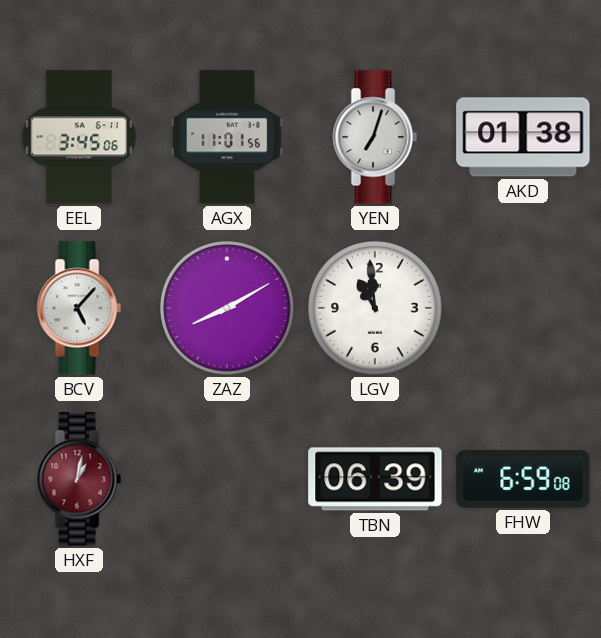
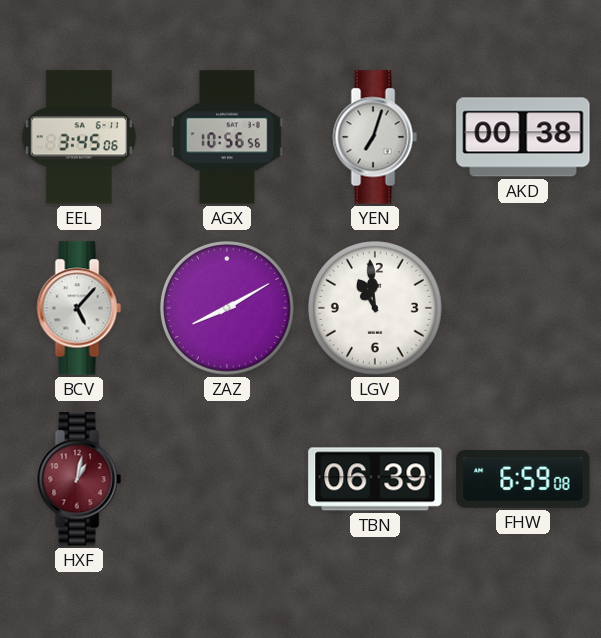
AGX: 11:01 -> 10:56
AKD: 01:38 -> 00:38
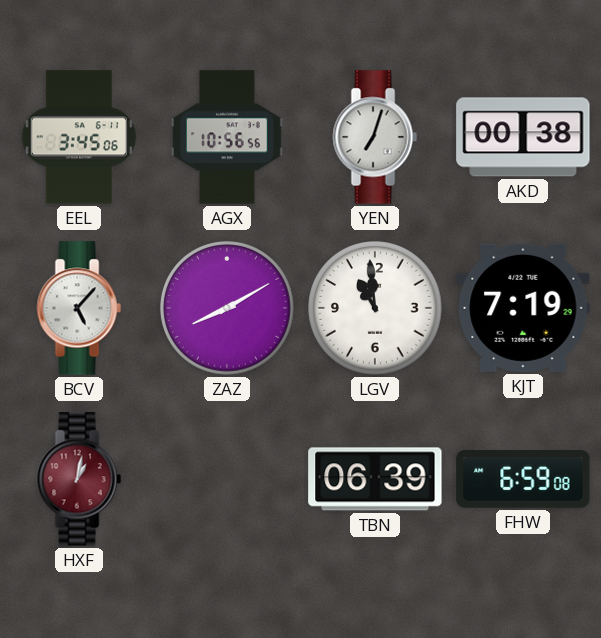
KJT: none -> 7:19
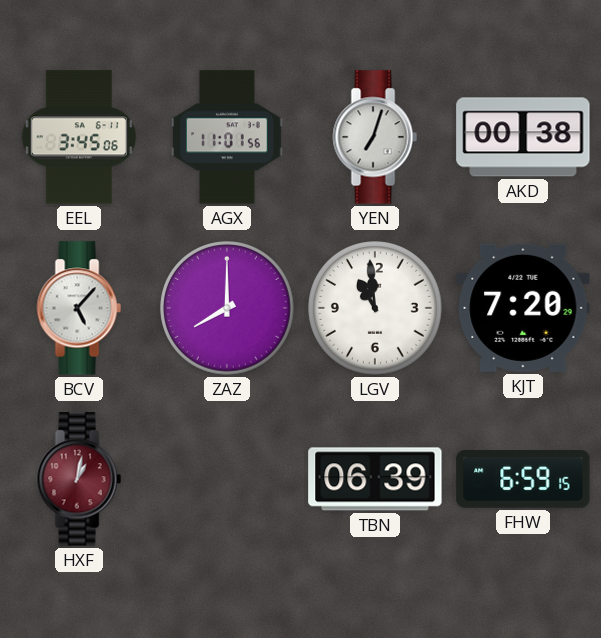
AGX: 10:56 -> 11:01
ZAZ: 8:10 -> 8:00
KJT: 7:19 -> 7:20
FHW: 6:59:08 -> 6:59:15
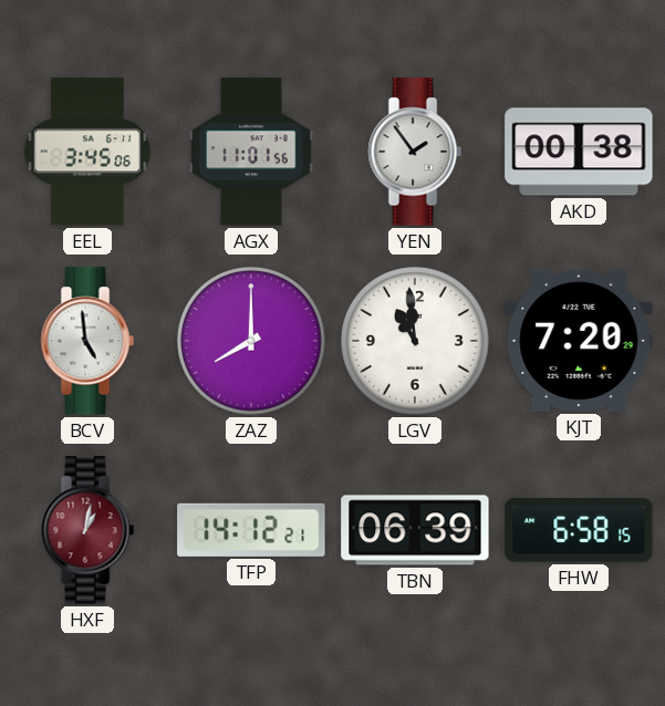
YEN: 7:03 -> 1:54
BCV: 5:07 -> 4:59
TFP: none -> 14:12
FHW: 6:59 -> 6:58
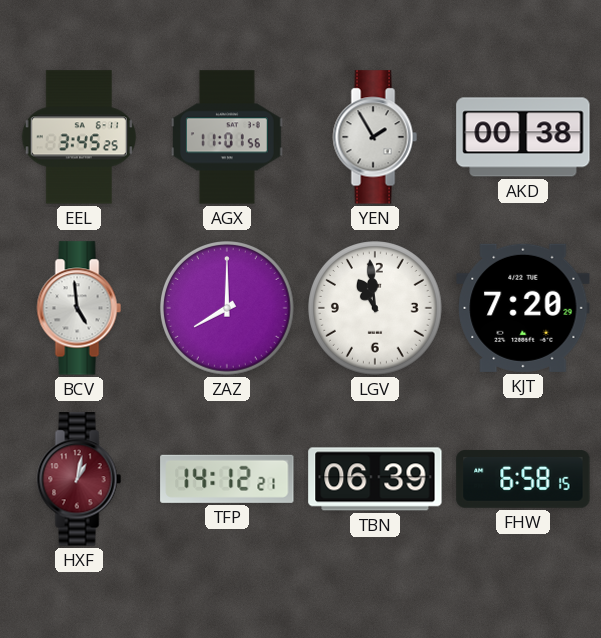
EEL: 3:45:06 -> 3:45:25
YEN: 1:54 -> 1:55
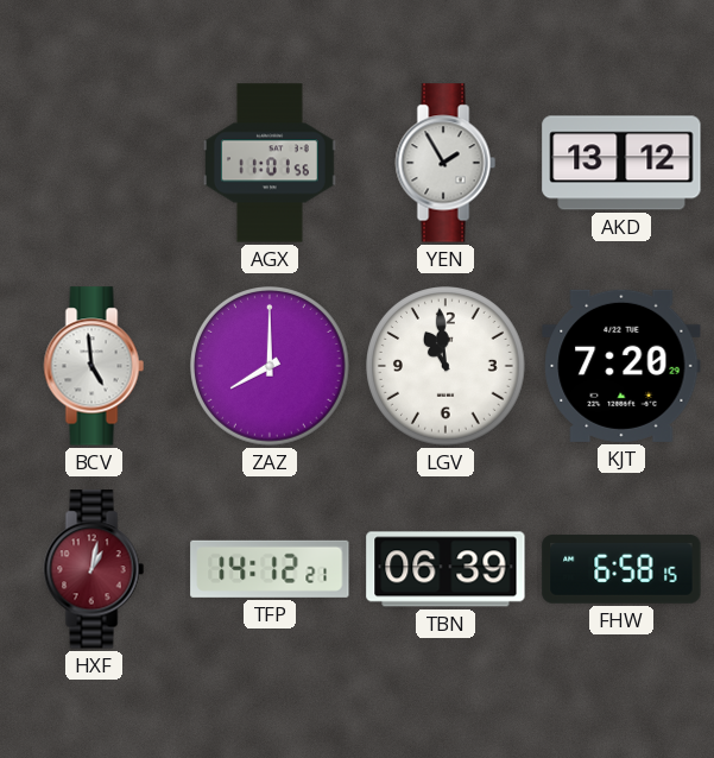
EEL: 3:45 -> none
AKD: 00:38 -> 13:12
